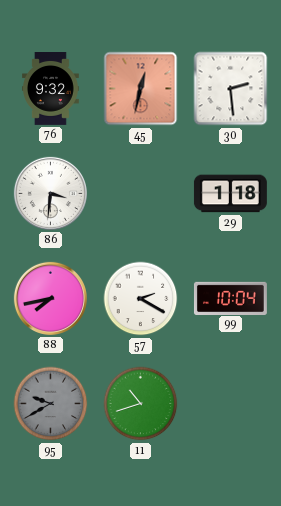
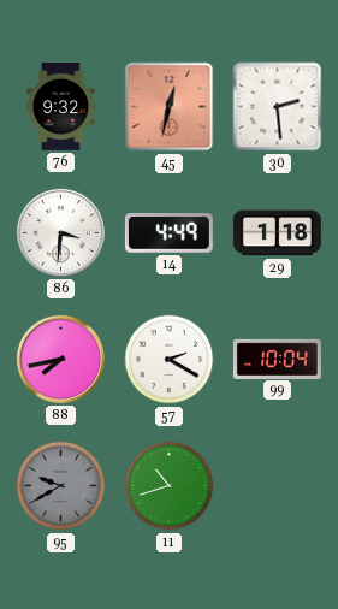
14: none -> 4:49
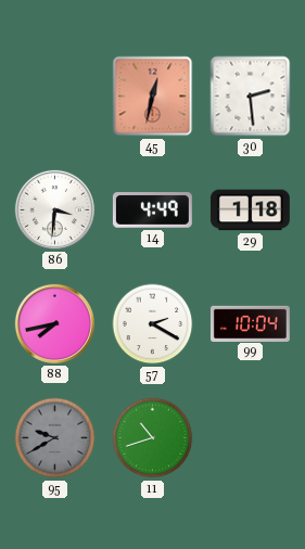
76: 9:32 -> none
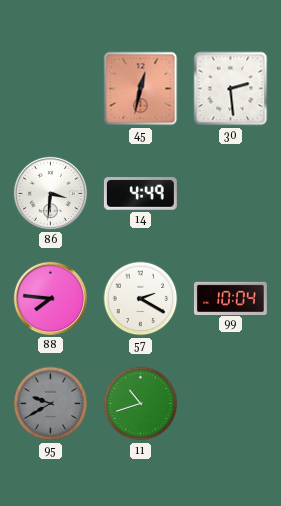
29: 1:18 -> none
88: 7:43 -> 7:46
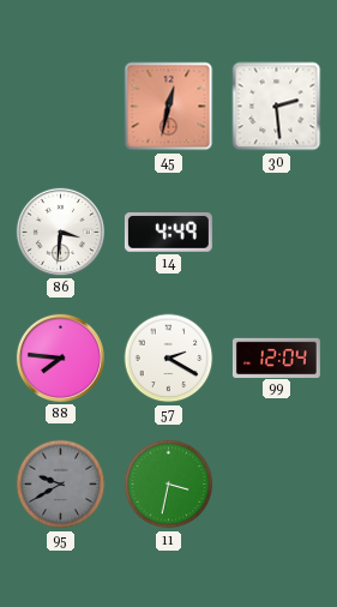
99: 10:04 -> 12:04
11: 10:42 -> 3:32
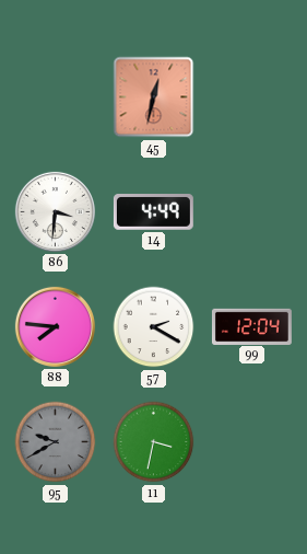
30: 2:29 -> none
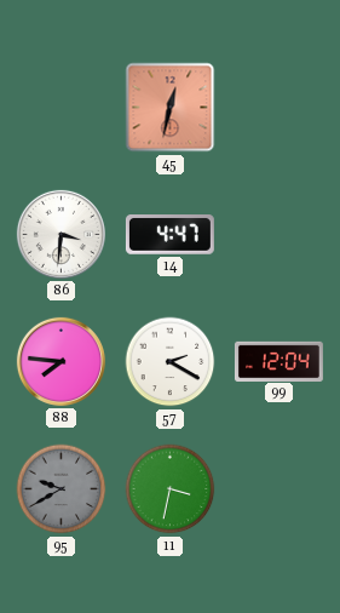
14: 4:49 -> 4:47
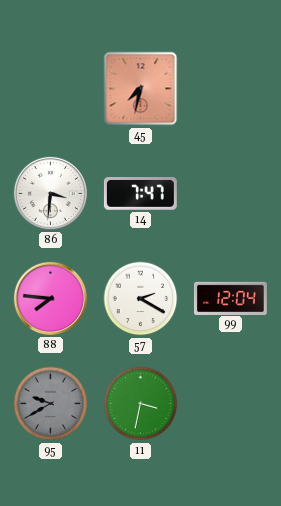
45: 12:32 -> 7:32
14: 4:47 -> 7:47
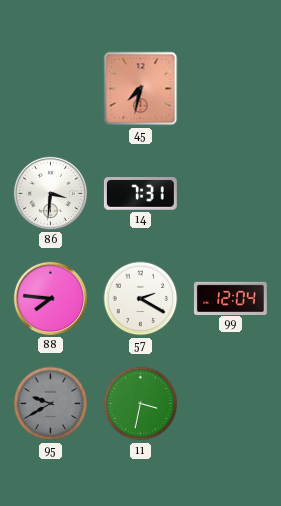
14: 7:47 -> 7:31
